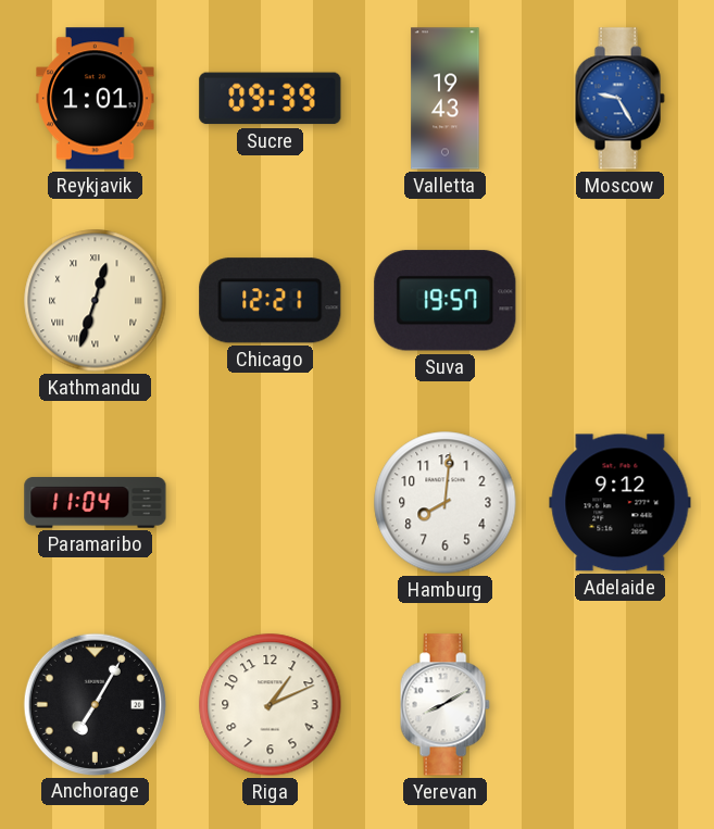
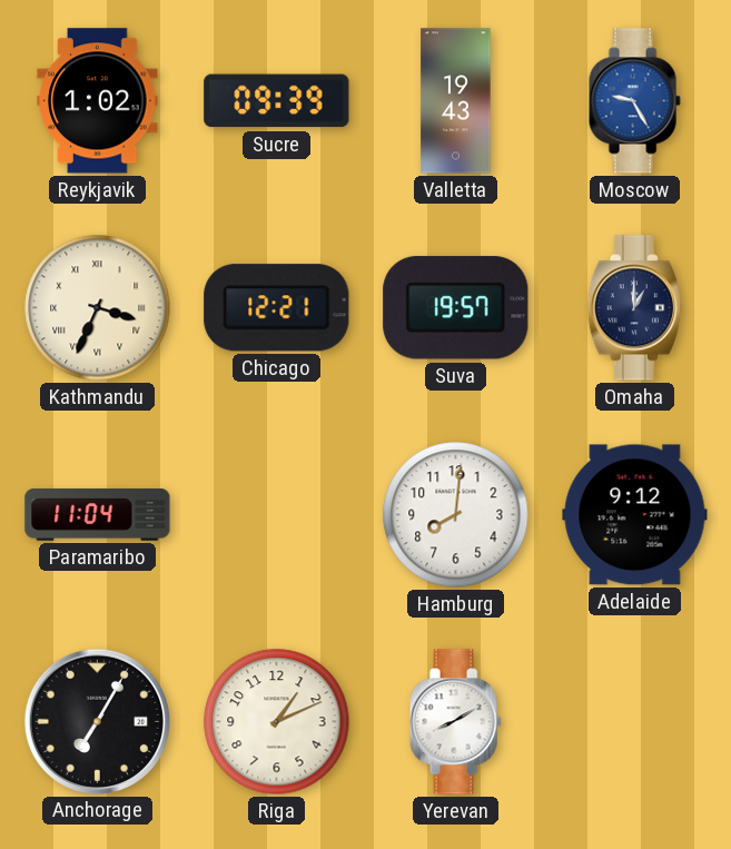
Reykjavik: 1:01 -> 1:02
Kathmandu: 12:33 -> 3:34
Omaha: none -> 1:00
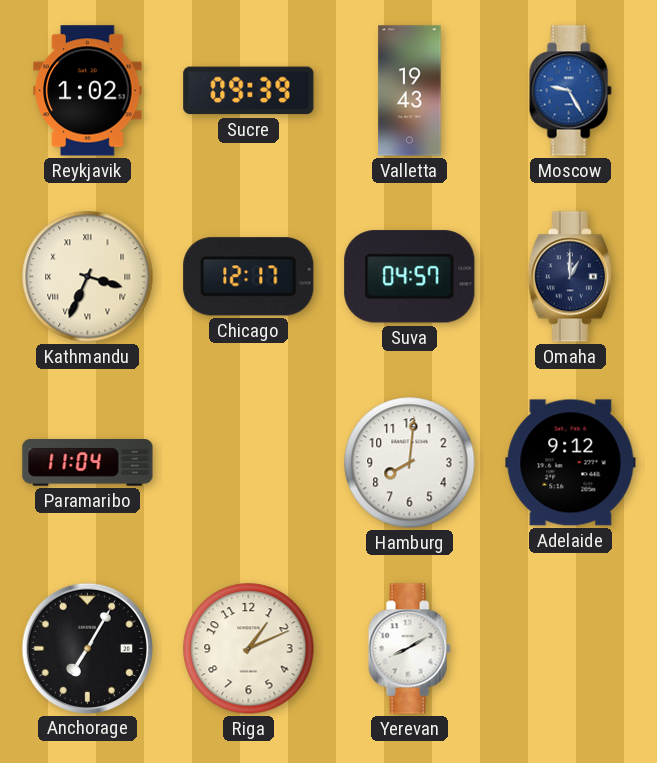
Chicago: 12:21 -> 12:17
Suva: 19:57 -> 04:57
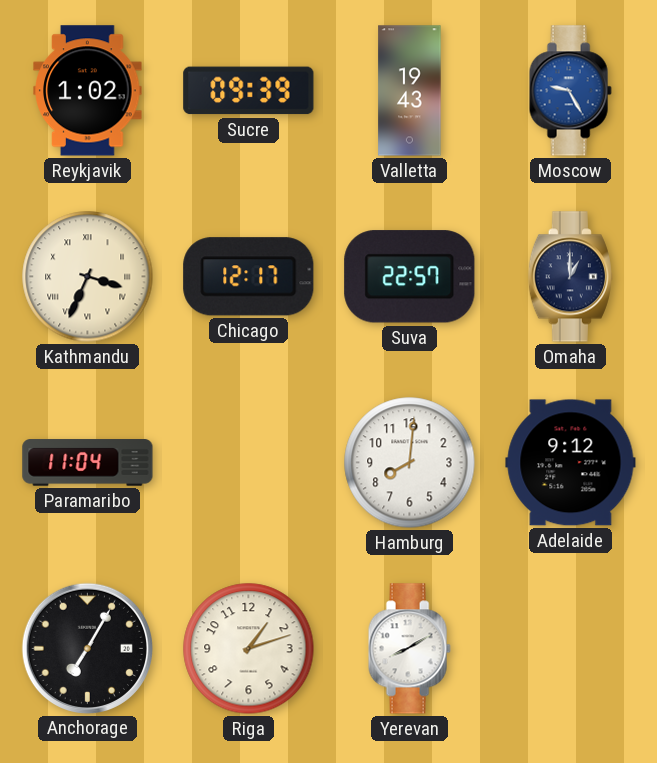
Suva: 04:57 -> 22:57
Riga: 1:11 -> 1:12
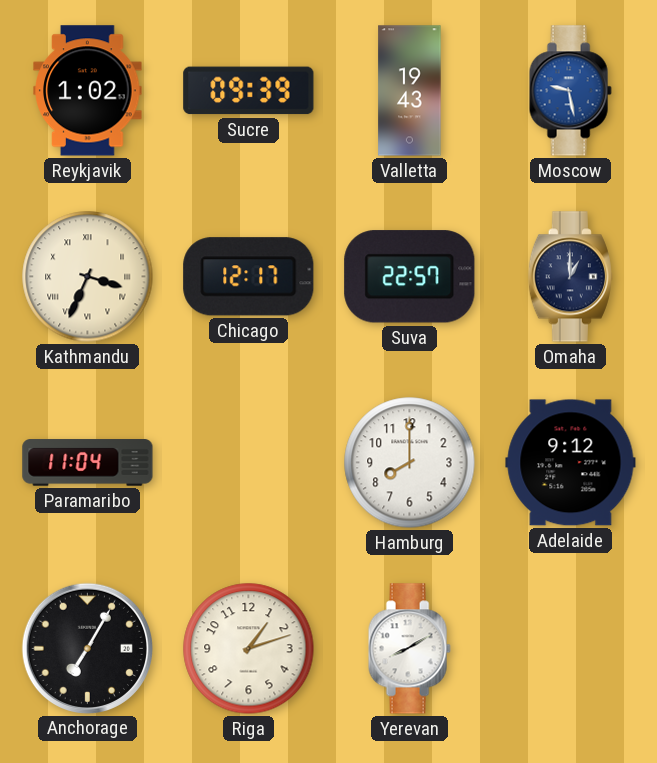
Moscow: 9:25 -> 9:28
Hamburg: 8:01 -> 8:00
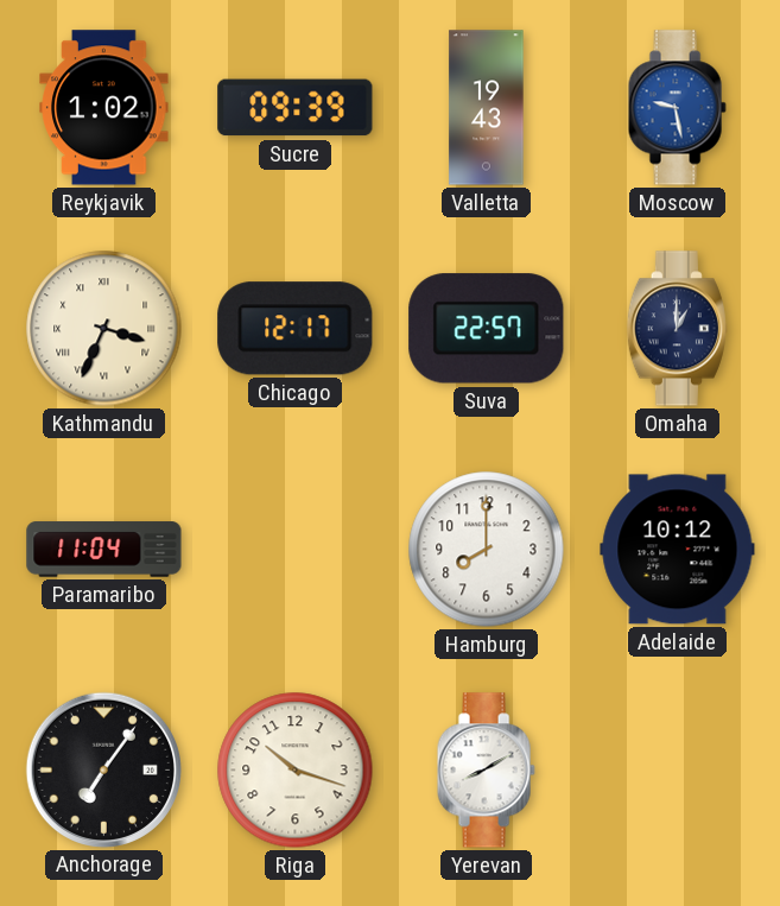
Adelaide: 9:12 -> 10:12
Anchorage: 7:05 -> 7:06
Riga: 1:12 -> 10:18
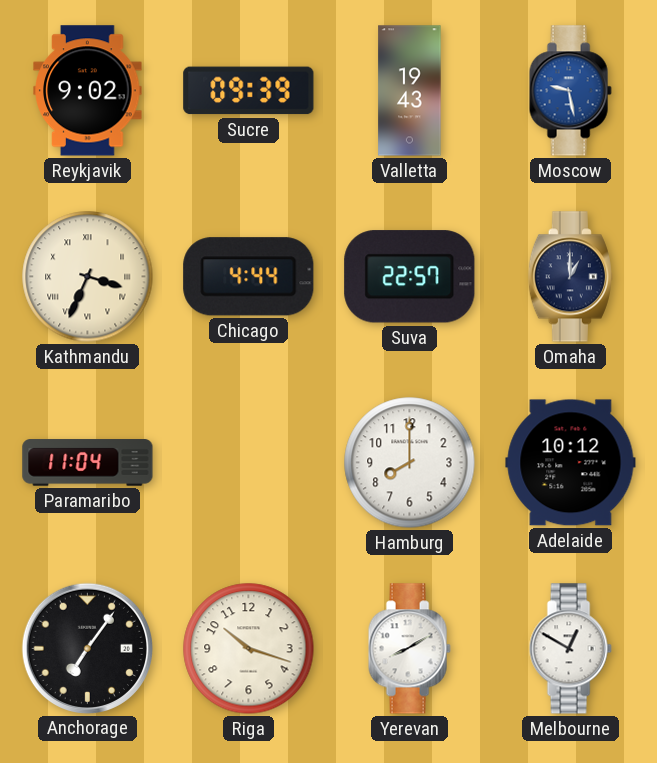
Reykjavik: 1:02 -> 9:02
Chicago: 12:17 -> 4:44
Melbourne: none -> 12:50
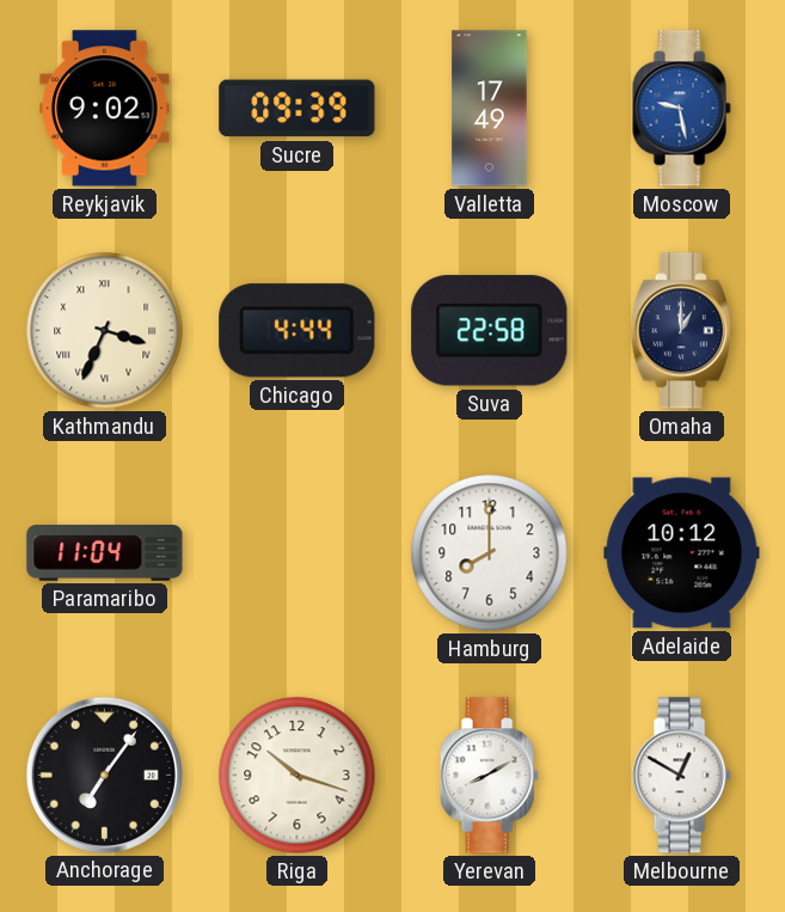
Valletta: 19:43 -> 17:49
Suva: 22:57 -> 22:58
